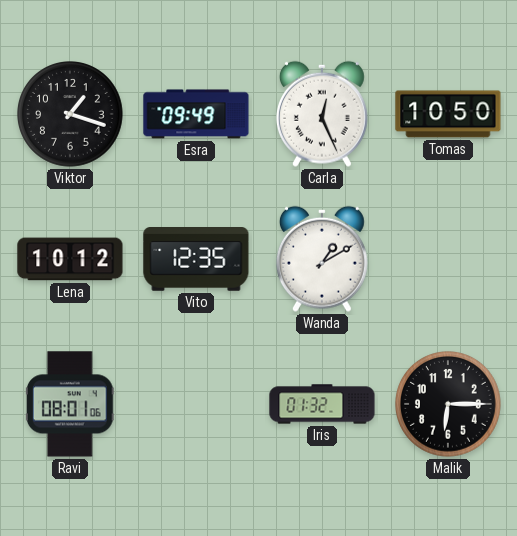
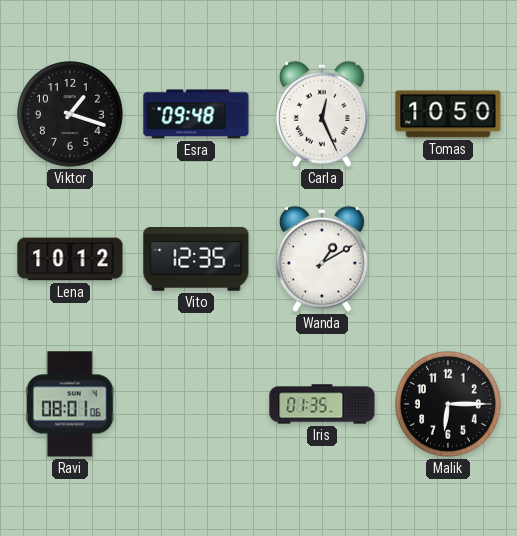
Esra: 09:49 -> 09:48
Iris: 01:32 -> 01:35
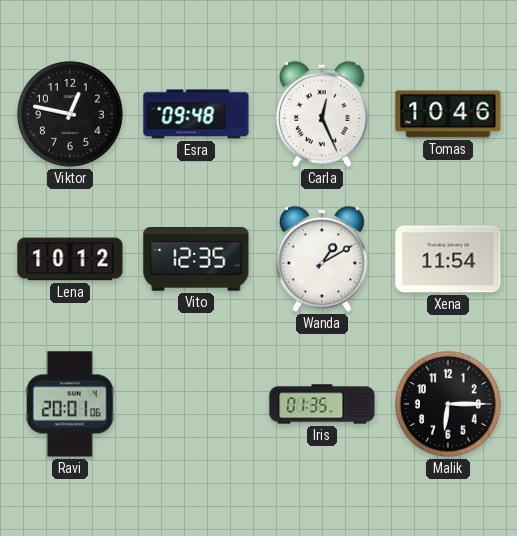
Viktor: 1:18 -> 12:47
Tomas: 10:50 -> 10:46
Xena: none -> 11:54
Ravi: 08:01 -> 20:01
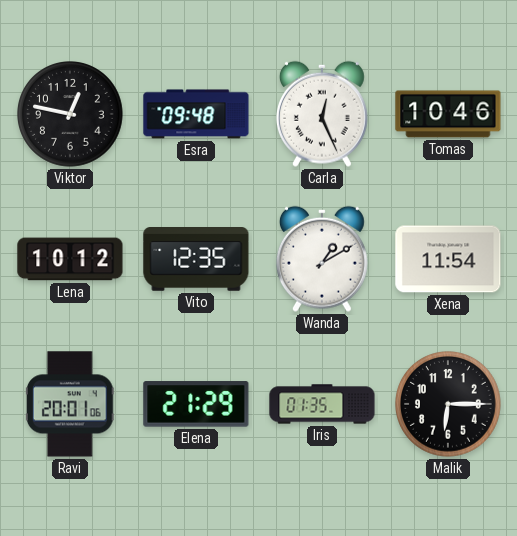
Elena: none -> 21:29
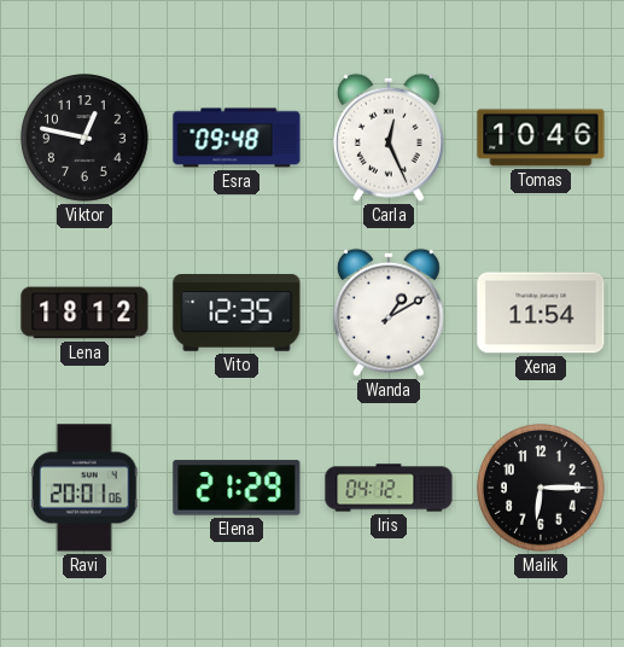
Lena: 10:12 -> 18:12
Iris: 01:35 -> 04:12
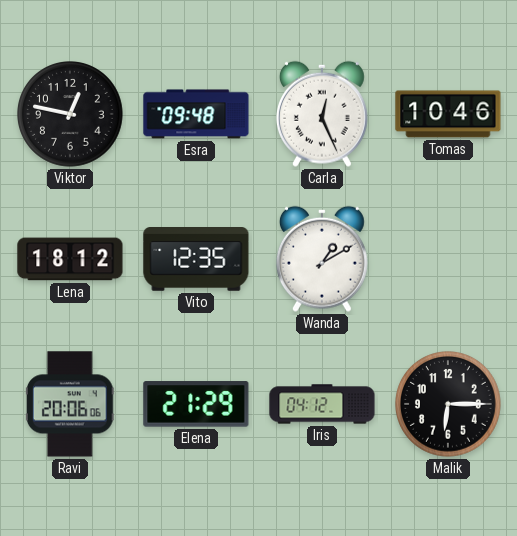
Xena: 11:54 -> none
Ravi: 20:01 -> 20:06
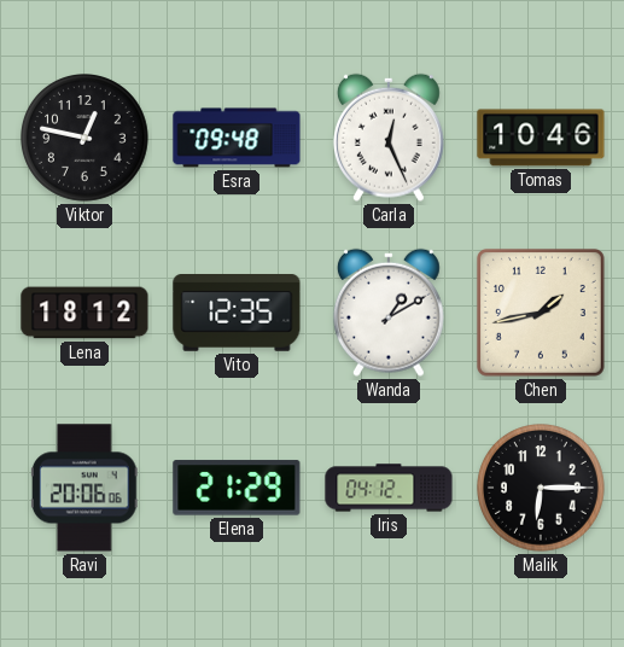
Chen: none -> 1:43
